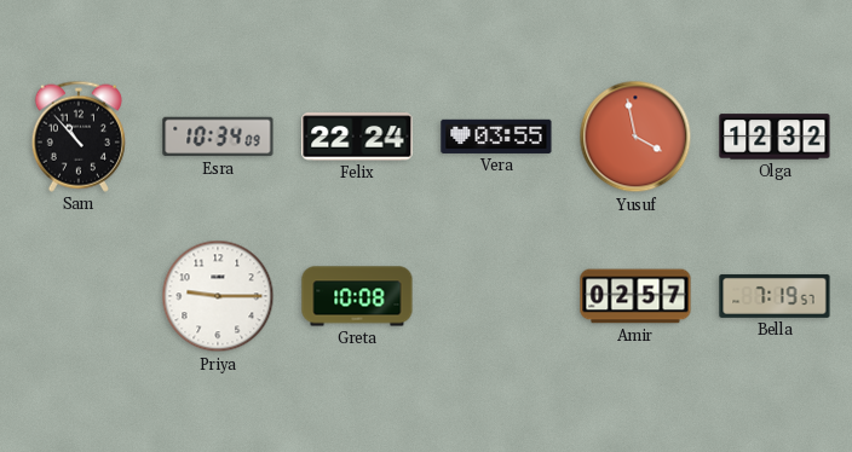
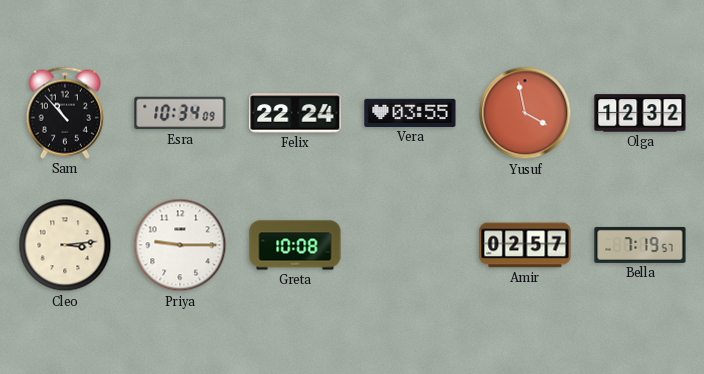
Cleo: none -> 3:14
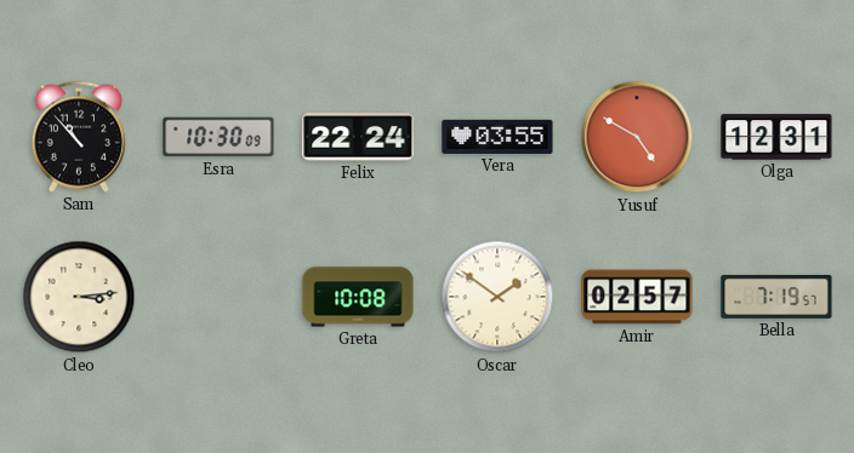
Esra: 10:34 -> 10:30
Yusuf: 3:58 -> 4:50
Olga: 12:32 -> 12:31
Priya: 9:15 -> none
Oscar: none -> 1:51
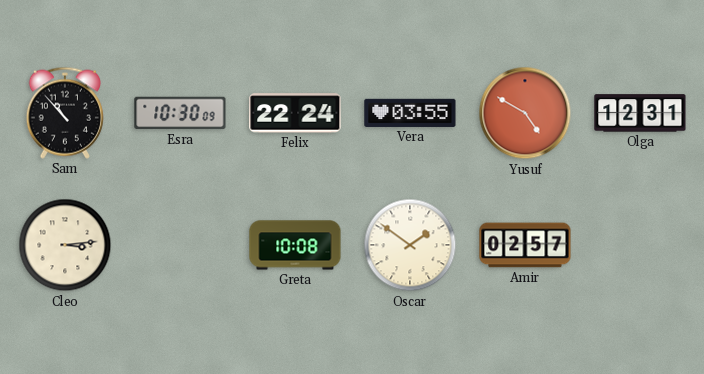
Bella: 7:19 -> none
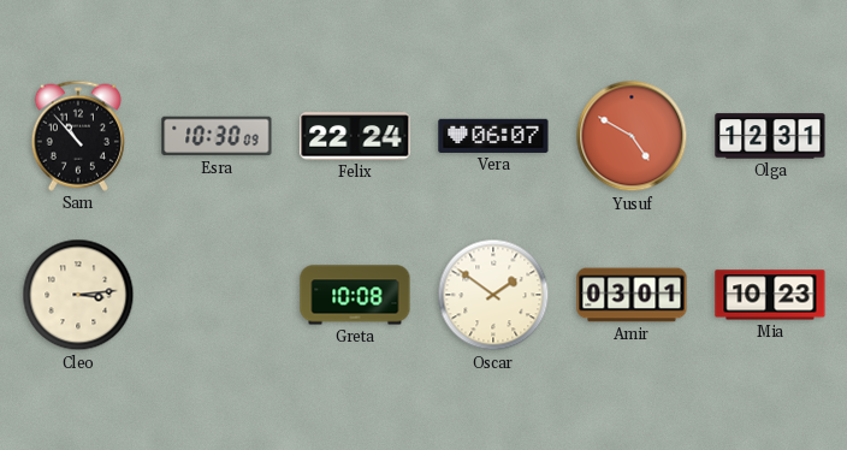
Vera: 03:55 -> 06:07
Amir: 02:57 -> 03:01
Mia: none -> 10:23
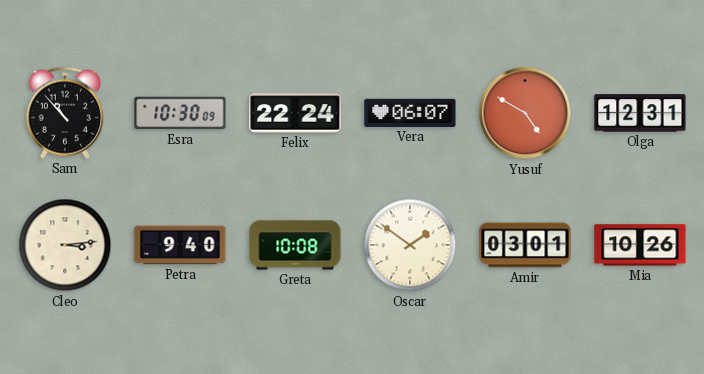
Petra: none -> 9:40
Mia: 10:23 -> 10:26
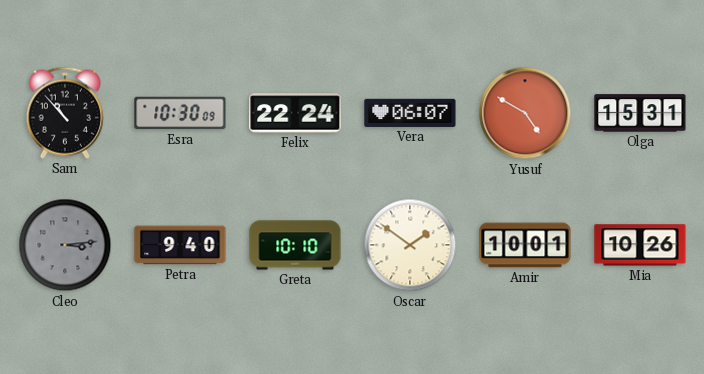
Olga: 12:31 -> 15:31
Cleo dial: cream -> grey
Greta: 10:08 -> 10:10
Amir: 03:01 -> 10:01
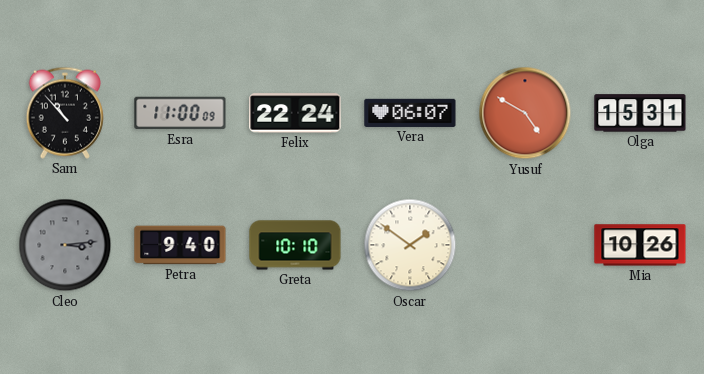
Esra: 10:30 -> 11:00
Amir: 10:01 -> none
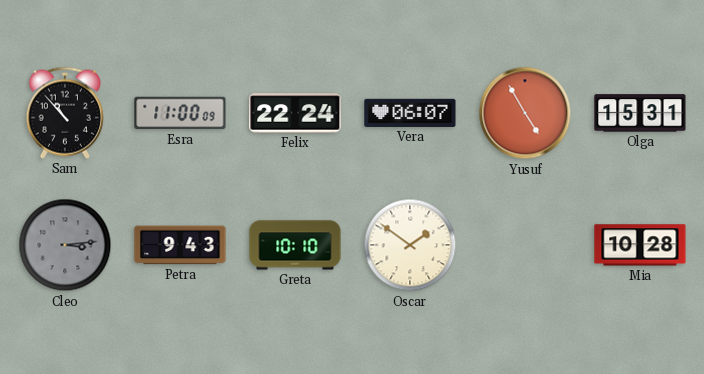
Yusuf: 4:50 -> 4:55
Petra: 9:40 -> 9:43
Mia: 10:26 -> 10:28
